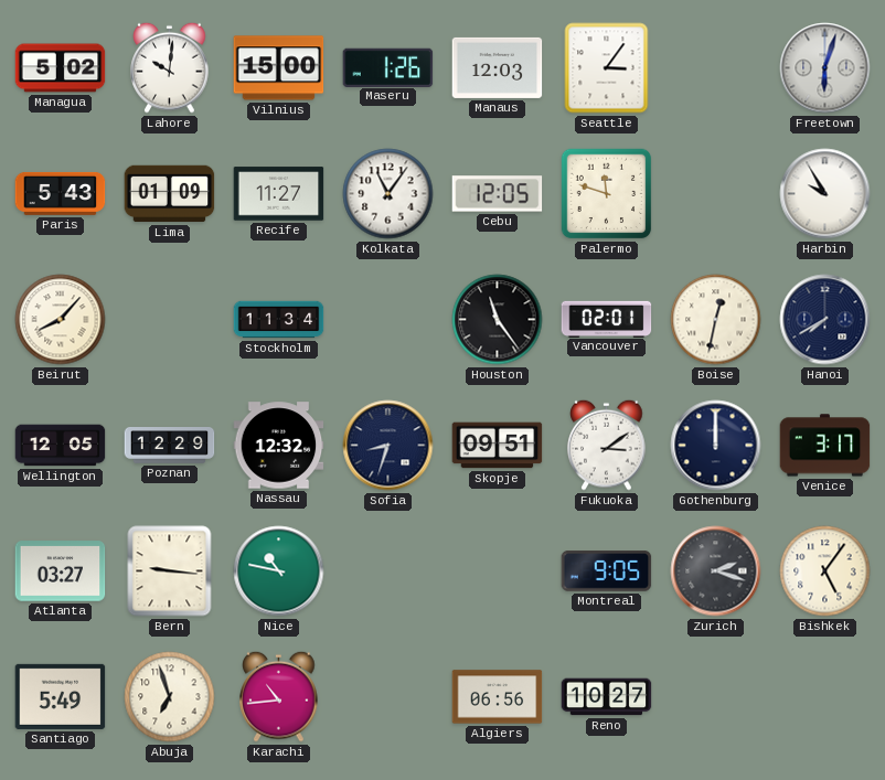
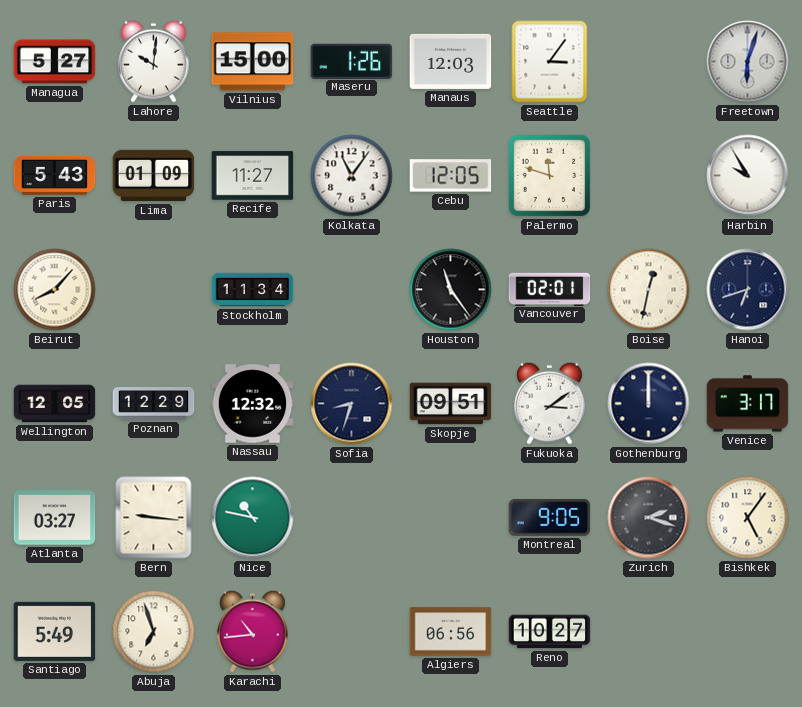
Managua: 5:02 -> 5:27
Hanoi: 7:40 -> 6:42
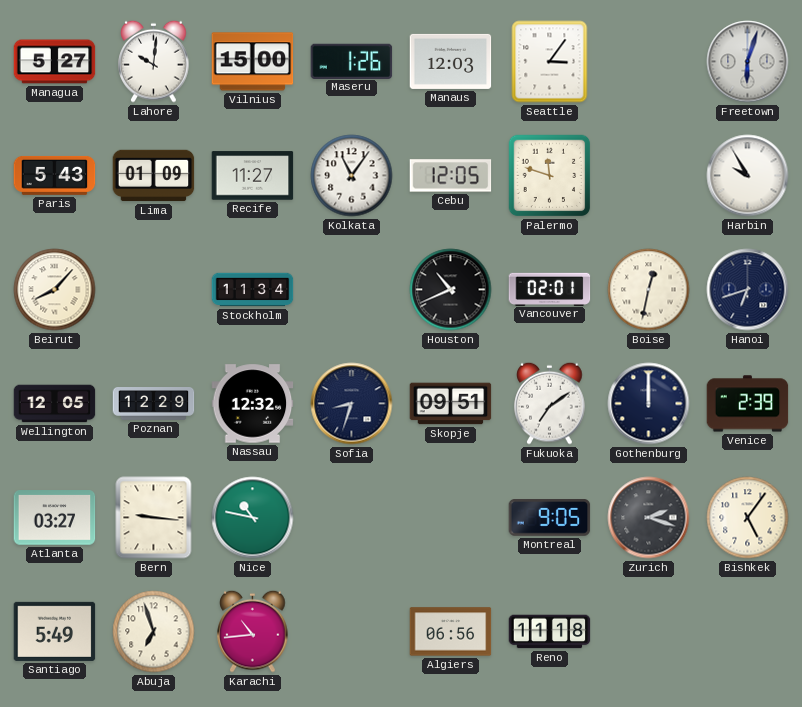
Houston: 11:24 -> 10:41
Fukuoka: 3:09 -> 7:09
Venice: 3:17 -> 2:39
Reno: 10:27 -> 11:18
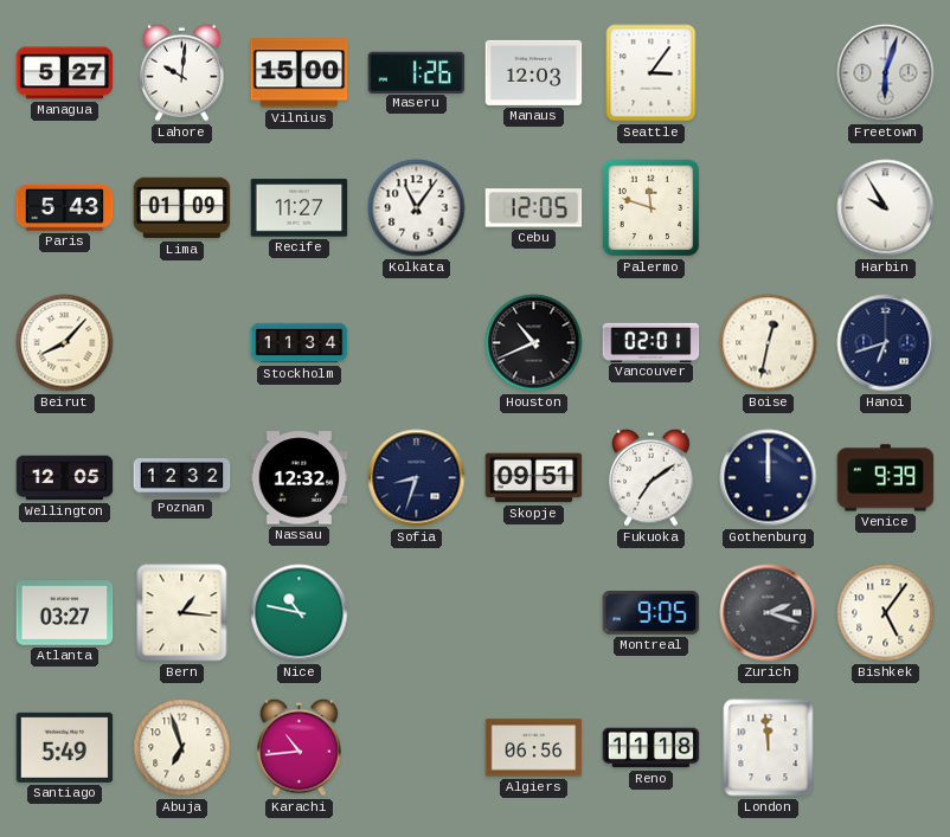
Poznan: 12:29 -> 12:32
Venice: 2:39 -> 9:39
Bern: 9:16 -> 1:16
London: none -> 11:59
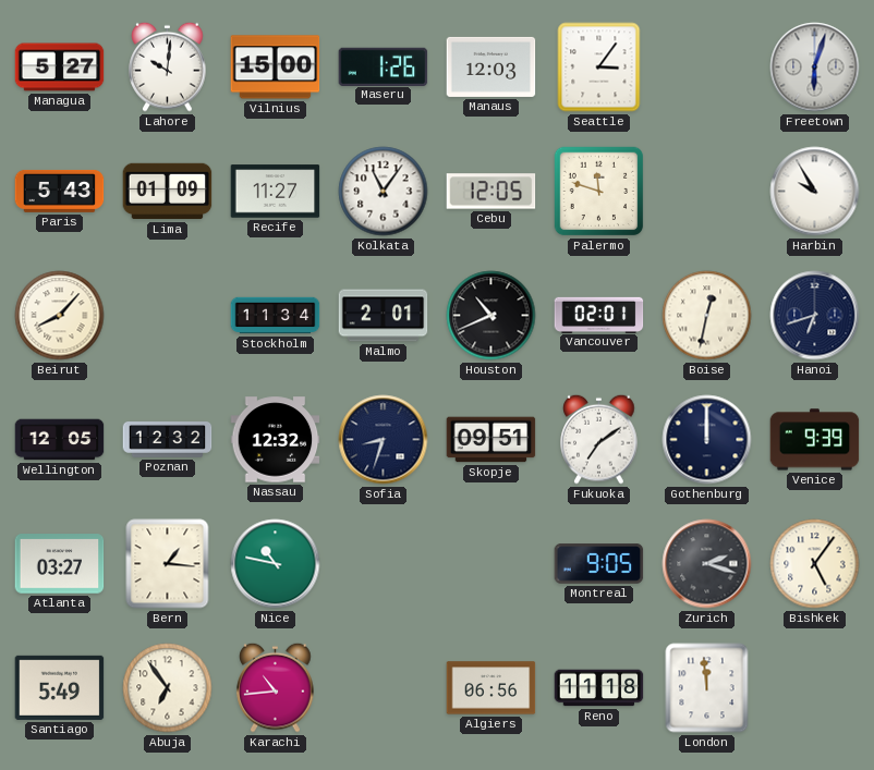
Malmo: none -> 2:01
Abuja: 6:57 -> 6:54
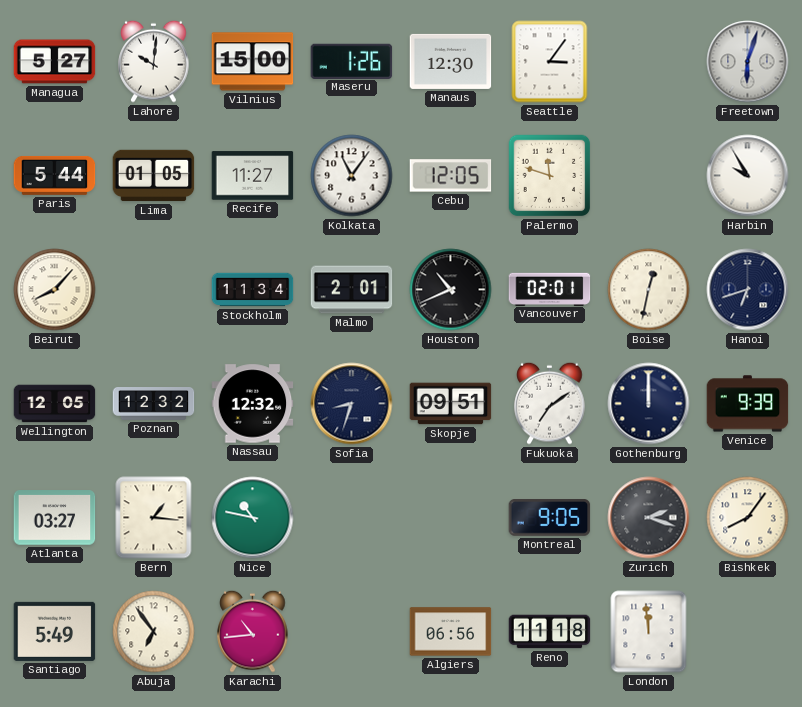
Manaus: 12:03 -> 12:30
Paris: 5:43 -> 5:44
Lima: 01:09 -> 01:05
Bishkek: 5:06 -> 8:06
